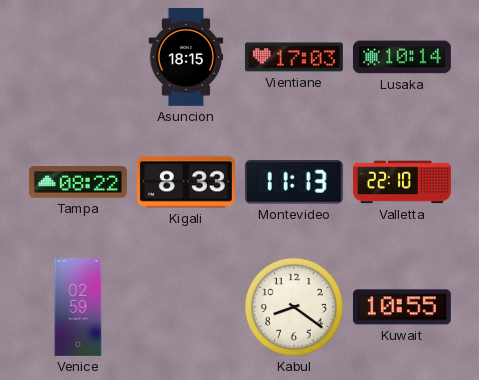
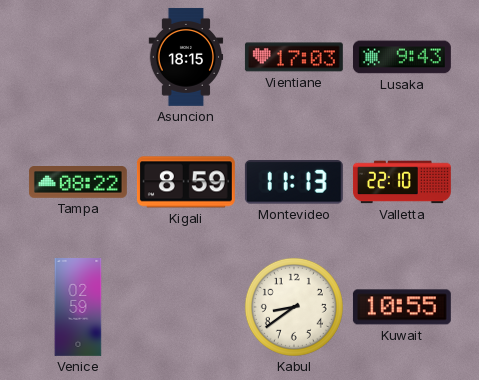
Lusaka: 10:14 -> 9:43
Kigali: 8:33 -> 8:59
Kabul: 8:21 -> 8:39
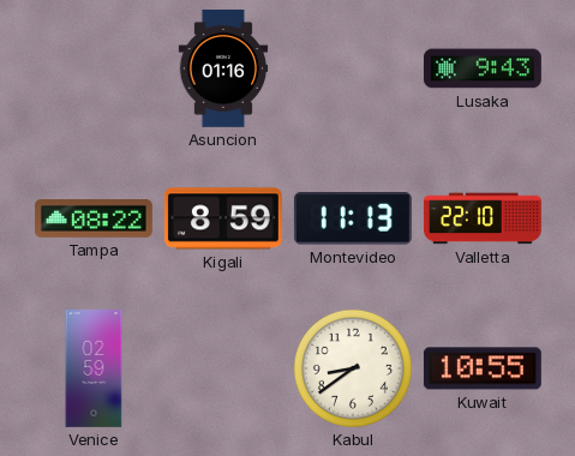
Asuncion: 18:15 -> 01:16
Vientiane: 17:03 -> none
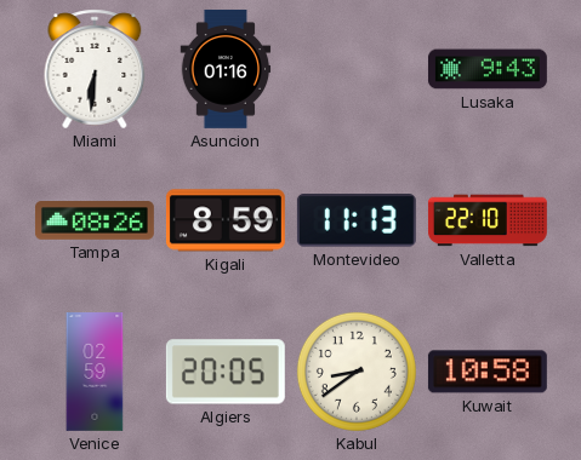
Miami: none -> 6:31
Tampa: 08:22 -> 08:26
Algiers: none -> 20:05
Kuwait: 10:55 -> 10:58
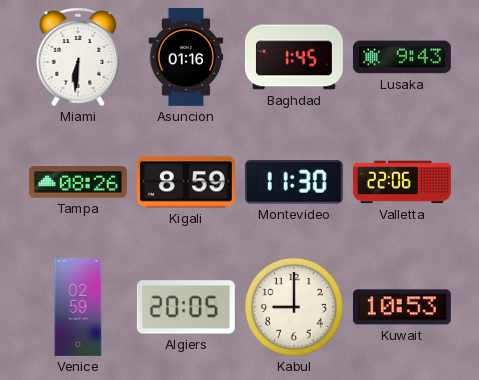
Baghdad: none -> 1:45
Montevideo: 11:13 -> 11:30
Valletta: 22:10 -> 22:06
Kabul: 8:39 -> 9:00
Kuwait: 10:58 -> 10:53
